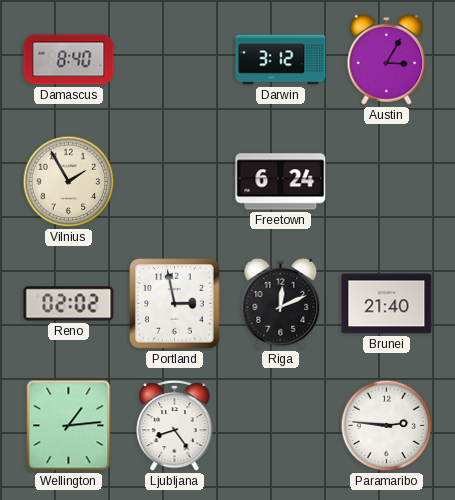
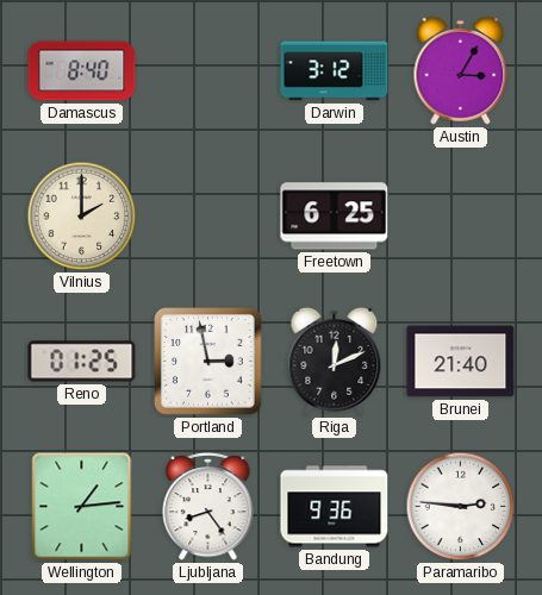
Vilnius: 1:55 -> 2:00
Freetown: 6:24 -> 6:25
Reno: 02:02 -> 01:25
Bandung: none -> 9:36
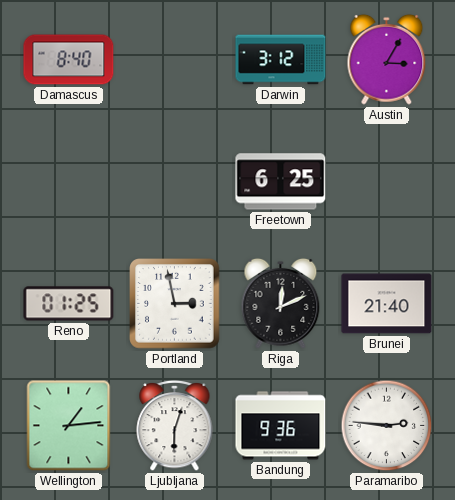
Vilnius: 2:00 -> none
Ljubljana: 8:24 -> 6:03
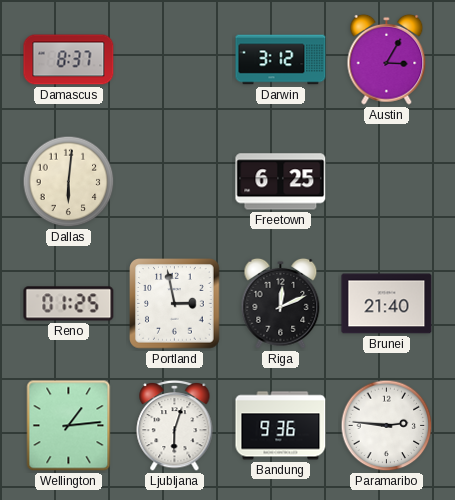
Damascus: 8:40 -> 8:37
Dallas: none -> 6:01
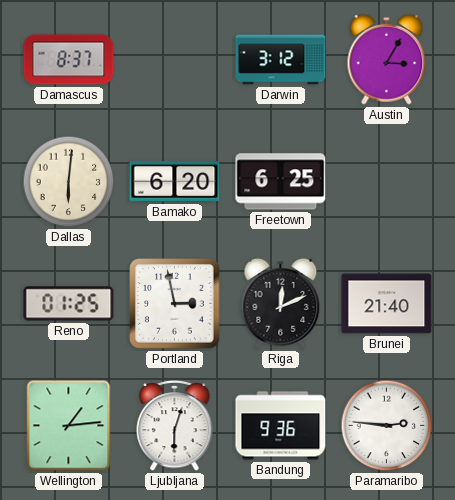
Bamako: none -> 6:20
